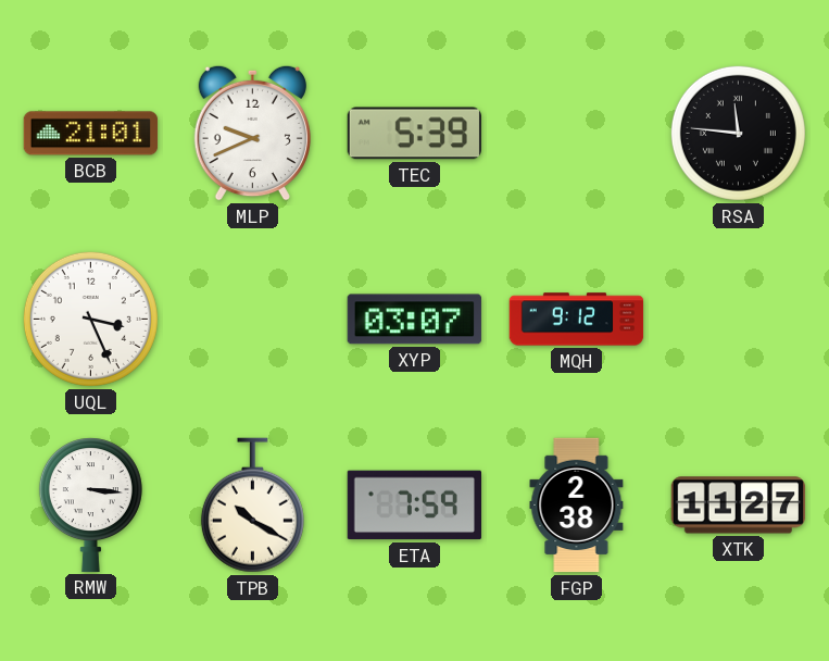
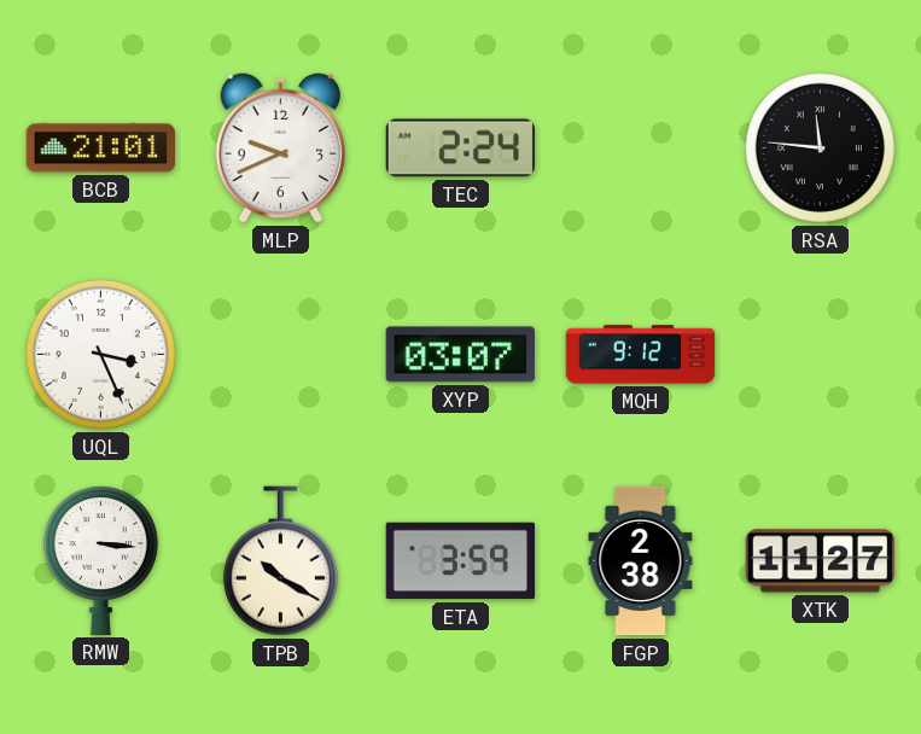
TEC: 5:39 -> 2:24
ETA: 7:59 -> 3:59
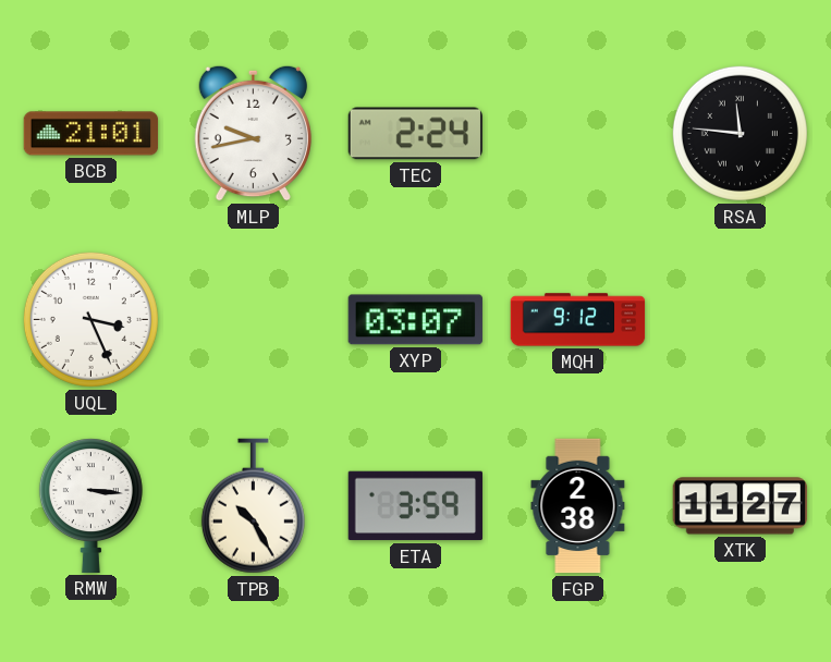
MLP: 9:41 -> 9:43
TPB: 10:20 -> 10:25
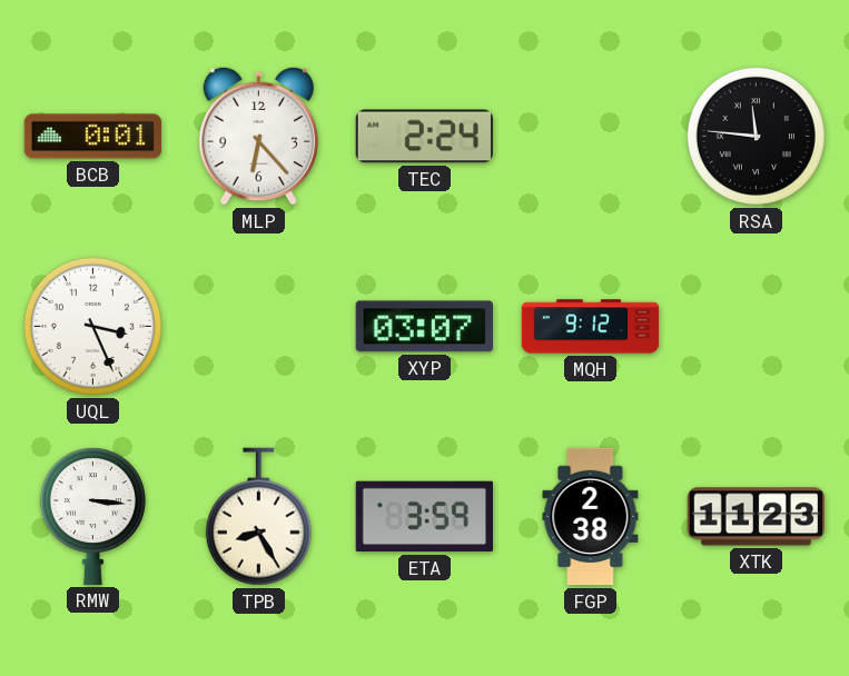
BCB: 21:01 -> 0:01
MLP: 9:43 -> 6:23
TPB: 10:25 -> 8:25
XTK: 11:27 -> 11:23
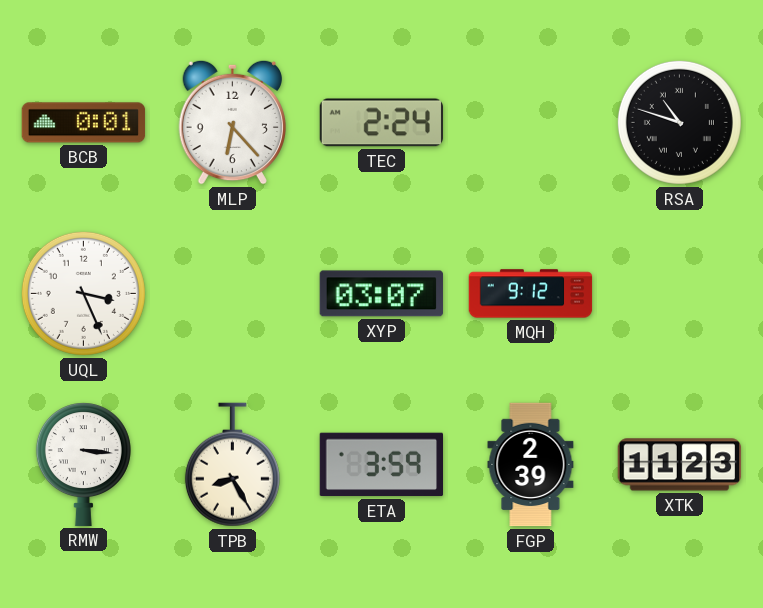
RSA: 11:46 -> 10:48
FGP: 2:38 -> 2:39
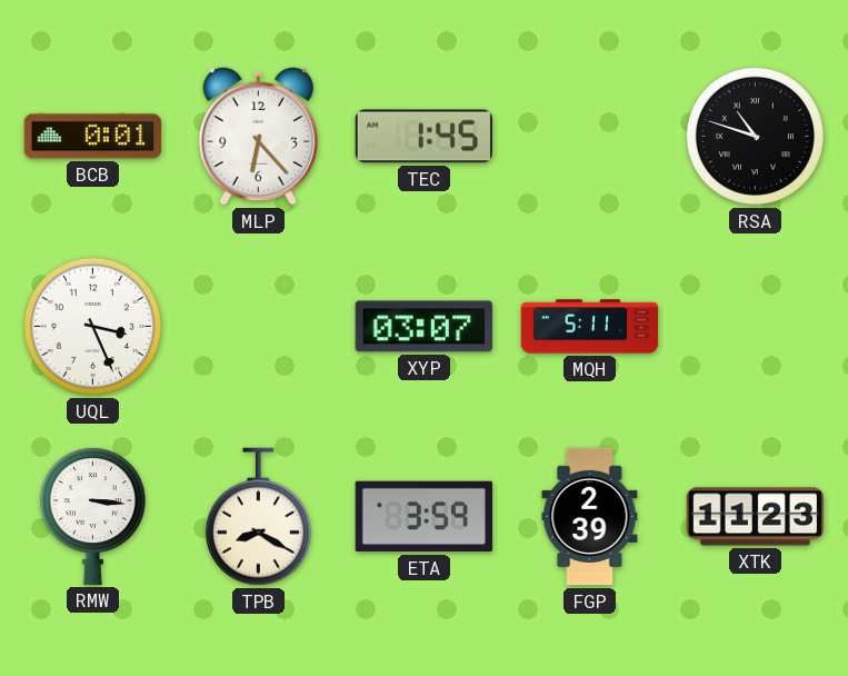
TEC: 2:24 -> 1:45
MQH: 9:12 -> 5:11
TPB: 8:25 -> 8:20
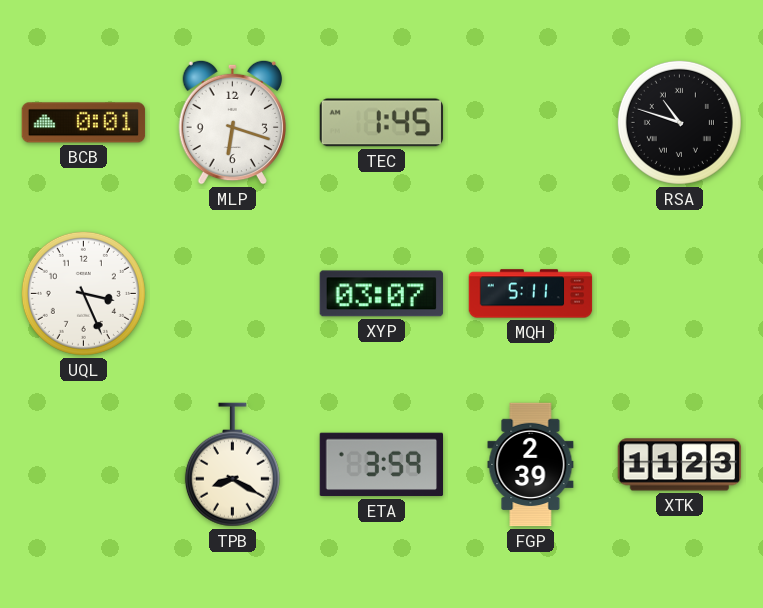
MLP: 6:23 -> 6:18
RMW: 3:16 -> none
